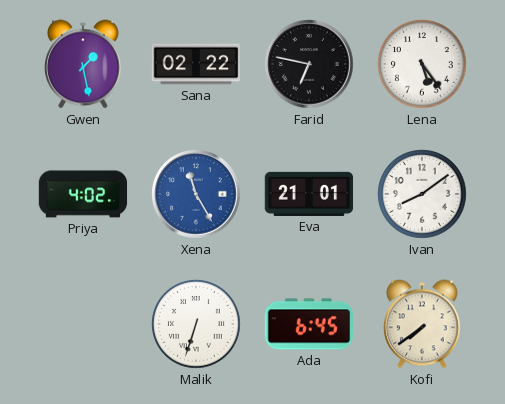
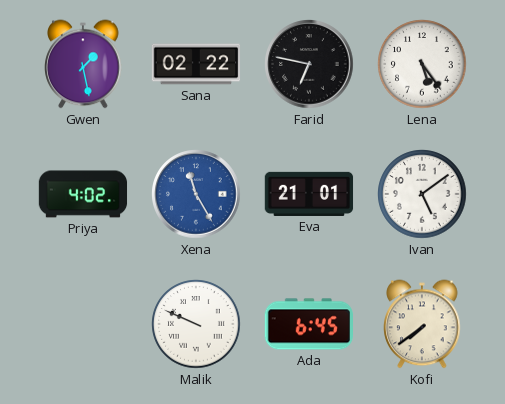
Ivan: 8:09 -> 5:09
Malik: 6:33 -> 9:49
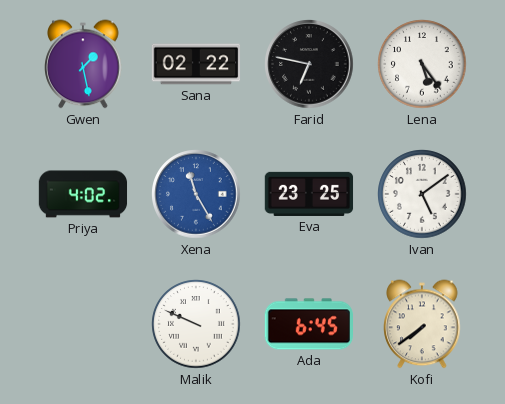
Eva: 21:01 -> 23:25
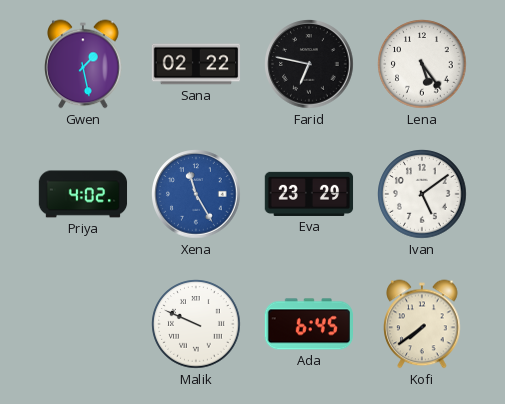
Eva: 23:25 -> 23:29
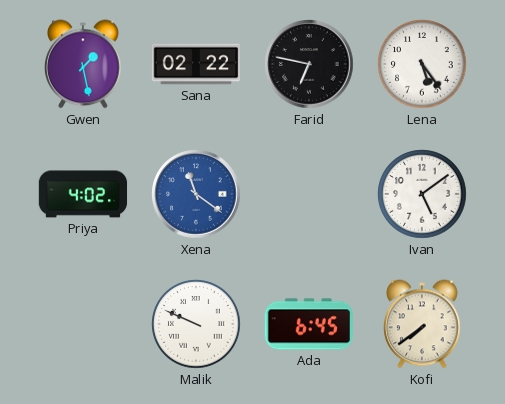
Xena: 11:25 -> 11:21
Eva: 23:29 -> none
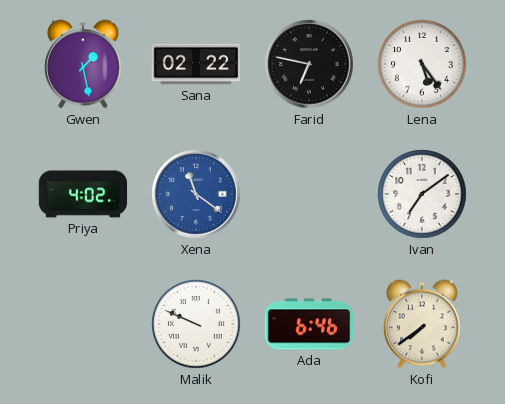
Ivan: 5:09 -> 7:09
Ada: 6:45 -> 6:46
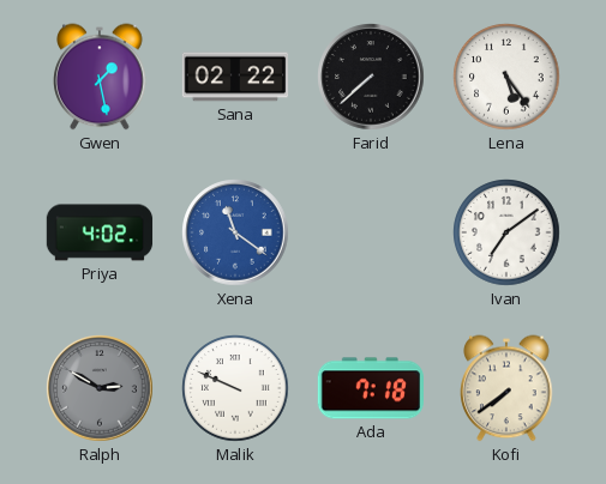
Farid: 6:47 -> 7:38
Ralph: none -> 2:50
Ada: 6:46 -> 7:18
